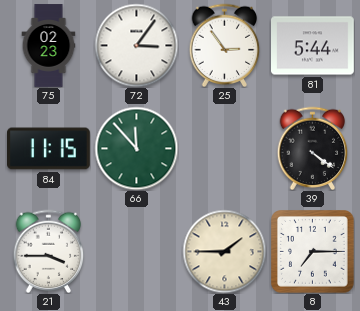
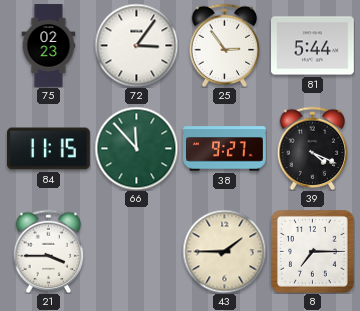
38: none -> 9:27
39: 4:21 -> 4:19
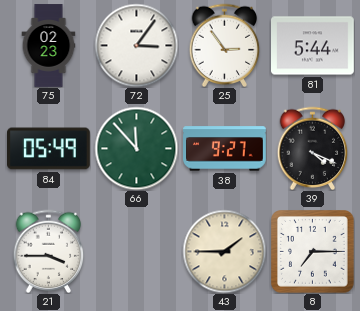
84: 11:15 -> 05:49
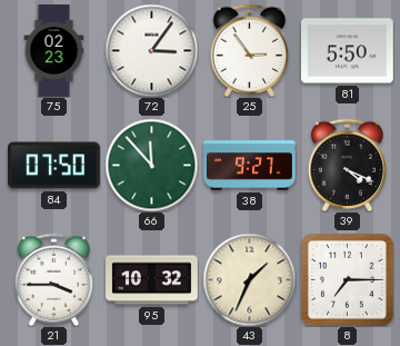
81: 5:44 -> 5:50
84: 05:49 -> 07:50
95: none -> 10:32
43: 1:45 -> 1:34
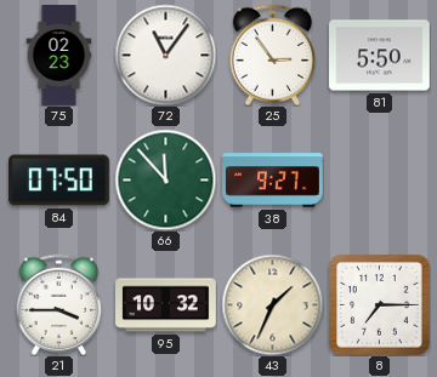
72: 3:06 -> 11:06
39: 4:19 -> none
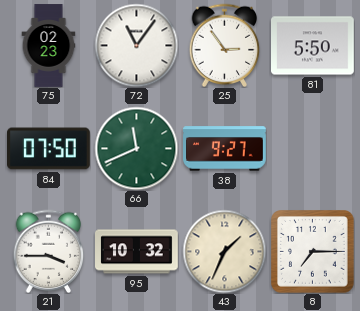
66: 11:53 -> 11:41
